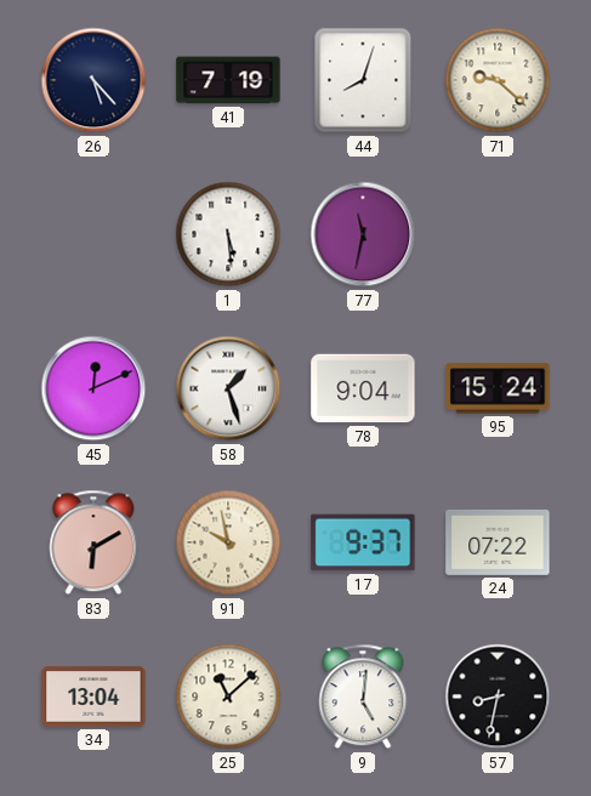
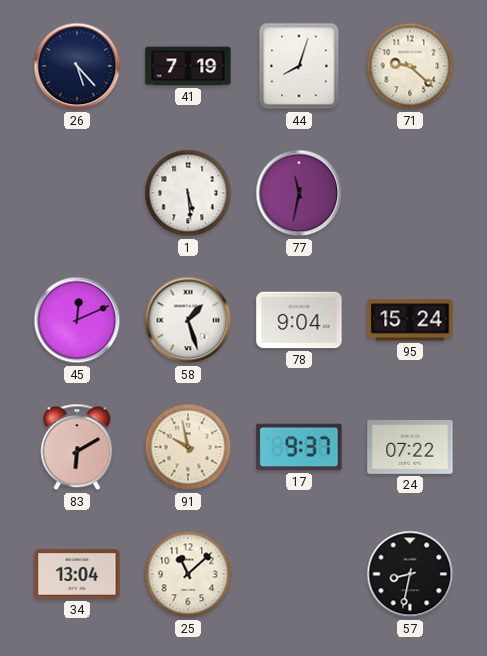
9: 5:01 -> none
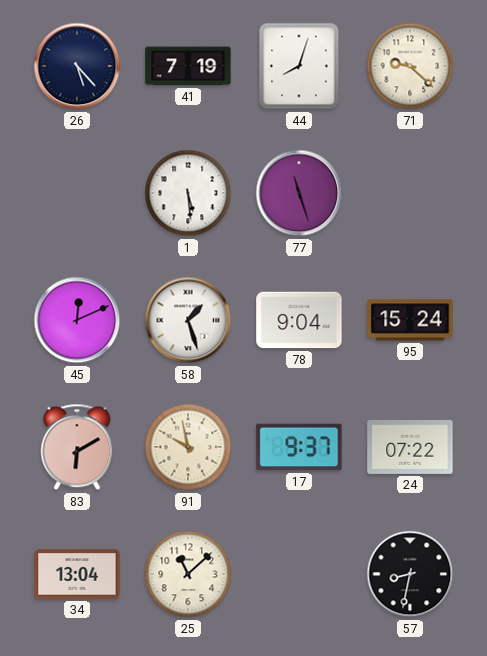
77: 11:32 -> 11:27
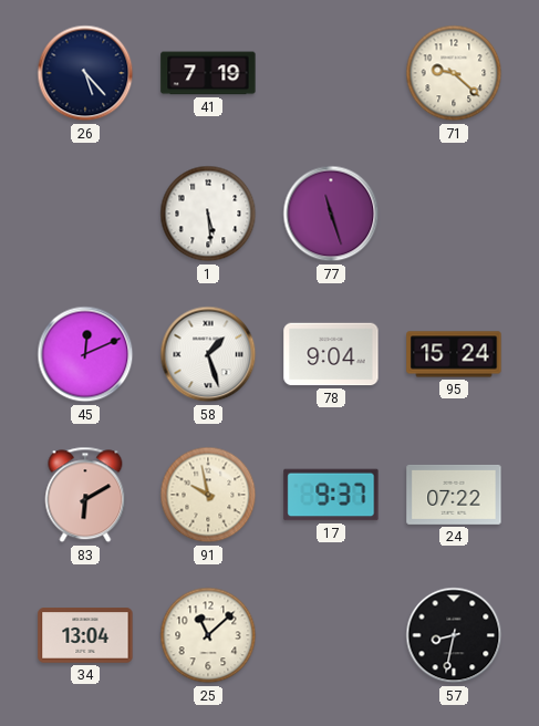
44: 8:03 -> none
